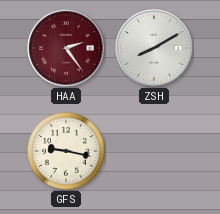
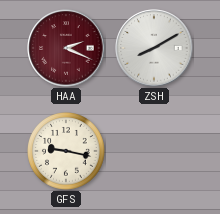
HAA: 2:24 -> 2:19
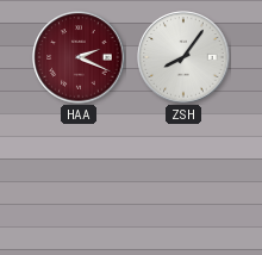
ZSH: 8:10 -> 8:06
GFS: 9:17 -> none
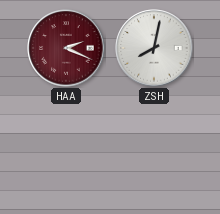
ZSH: 8:06 -> 8:02
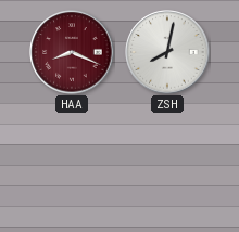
HAA: 2:19 -> 8:19
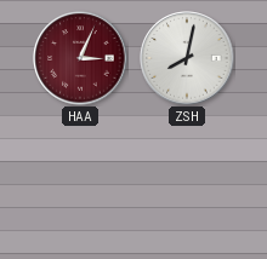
HAA: 8:19 -> 3:04
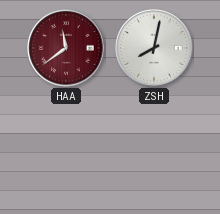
HAA: 3:04 -> 11:39
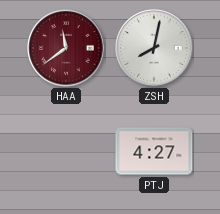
PTJ: none -> 4:27
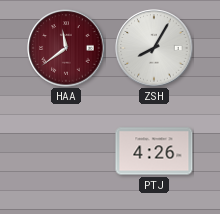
ZSH: 8:02 -> 8:05
PTJ: 4:27 -> 4:26
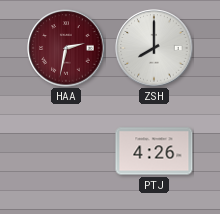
HAA: 11:39 -> 2:32
ZSH: 8:05 -> 8:00
